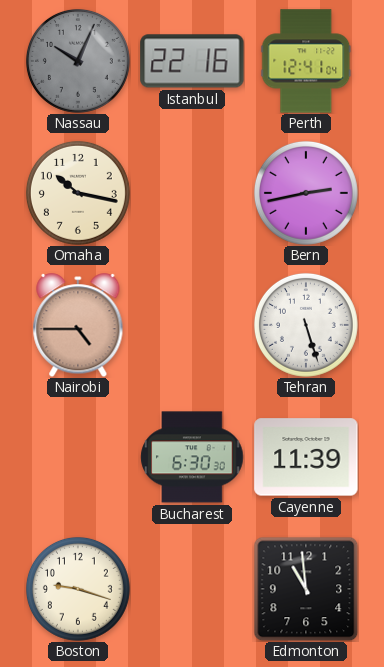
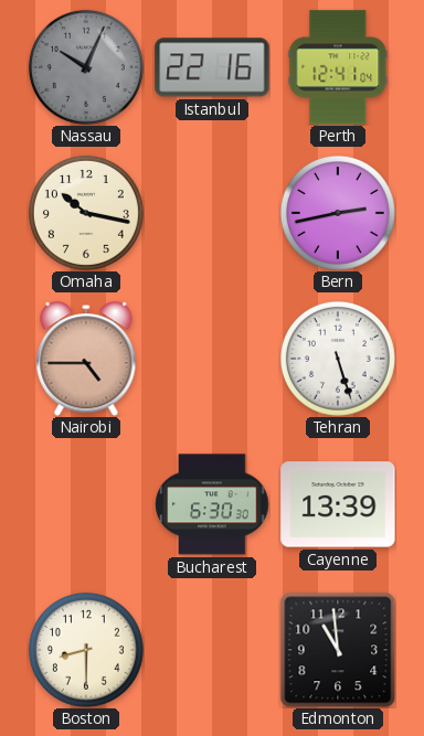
Cayenne: 11:39 -> 13:39
Boston: 9:18 -> 8:30
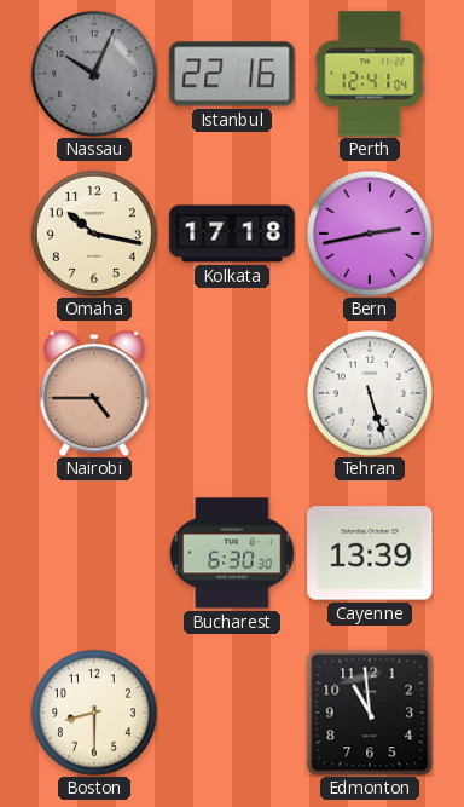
Kolkata: none -> 17:18
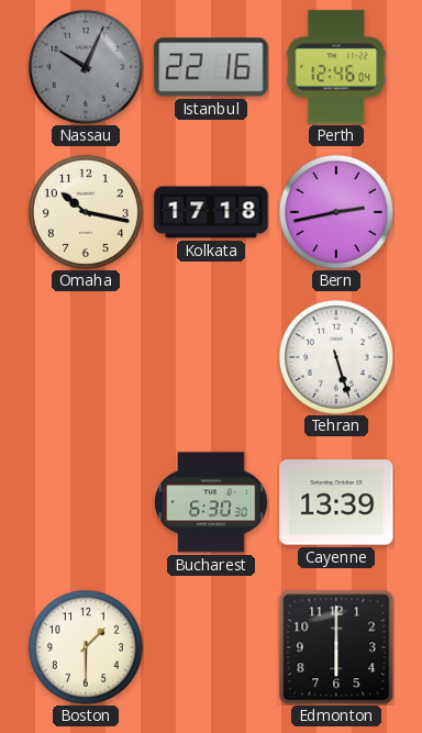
Perth: 12:41 -> 12:46
Nairobi: 4:45 -> none
Boston: 8:30 -> 1:30
Edmonton: 10:59 -> 6:00
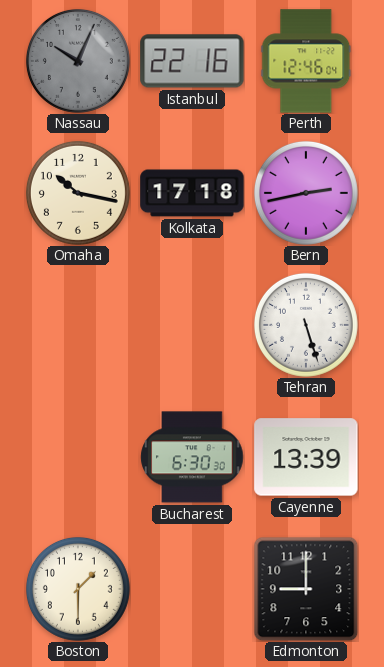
Edmonton: 6:00 -> 9:00
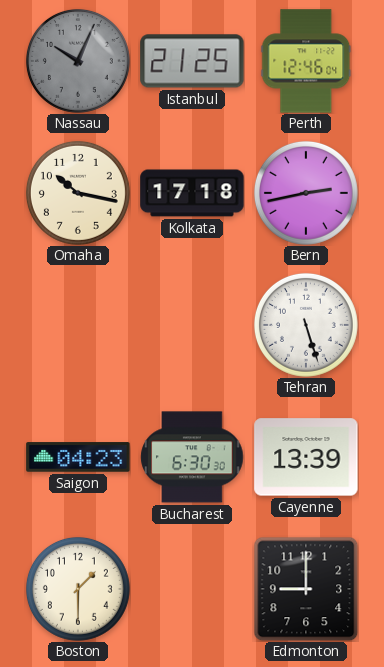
Istanbul: 22:16 -> 21:25
Saigon: none -> 04:23
